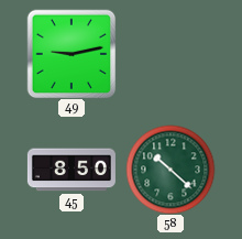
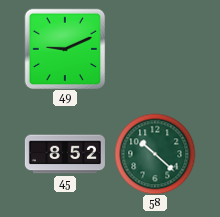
49: 9:13 -> 9:11
45: 8:50 -> 8:52
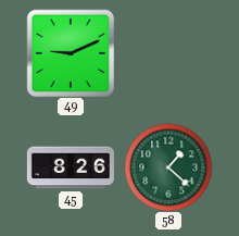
45: 8:52 -> 8:26
58: 10:22 -> 1:22
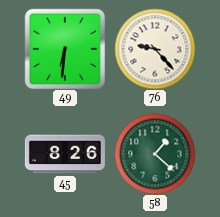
49: 9:11 -> 6:31
76: none -> 9:23
